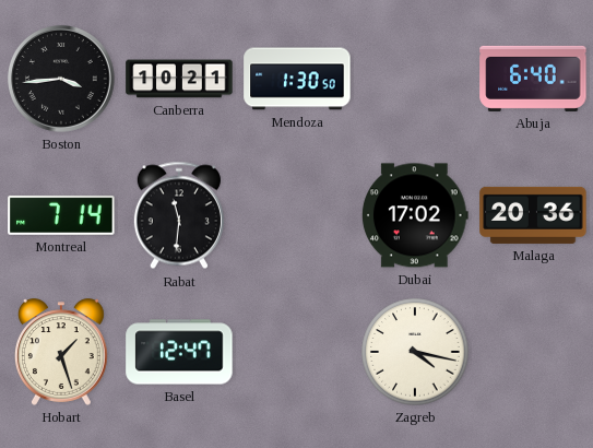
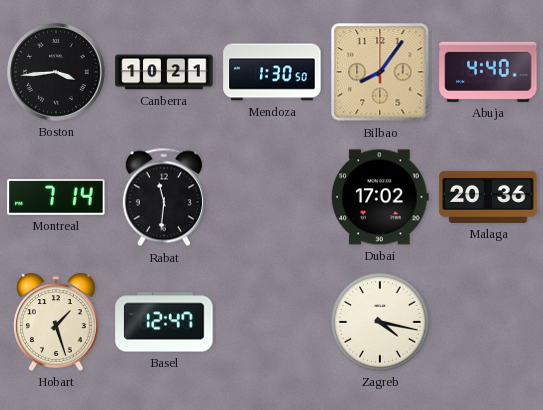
Bilbao: none -> 8:06
Abuja: 6:40 -> 4:40
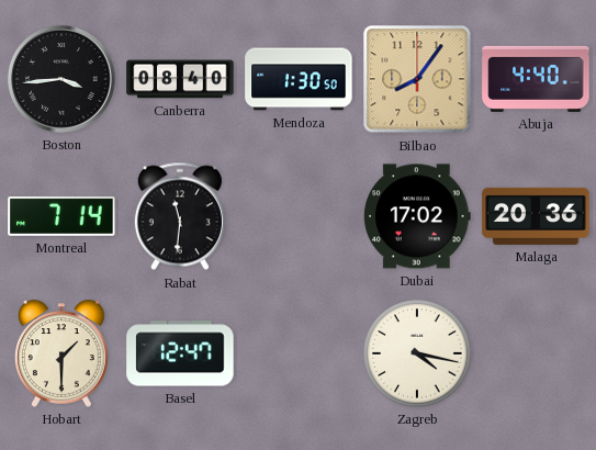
Canberra: 10:21 -> 08:40
Hobart: 1:27 -> 1:30
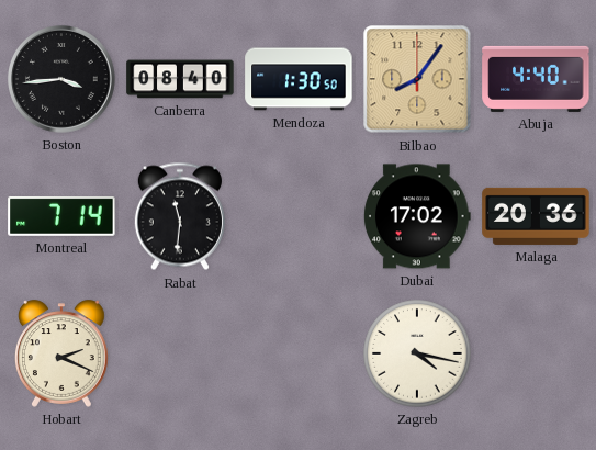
Hobart: 1:30 -> 2:19
Basel: 12:47 -> none
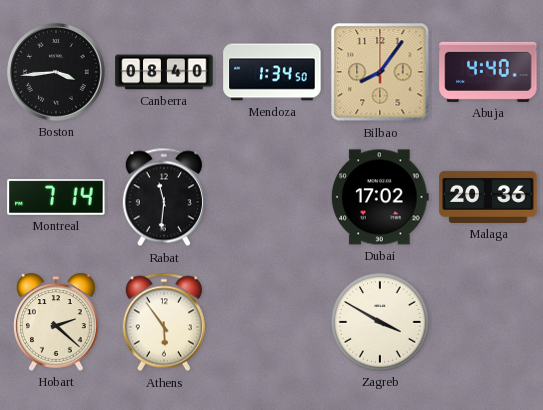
Mendoza: 1:30 -> 1:34
Hobart: 2:19 -> 2:22
Athens: none -> 5:54
Zagreb: 4:17 -> 3:50
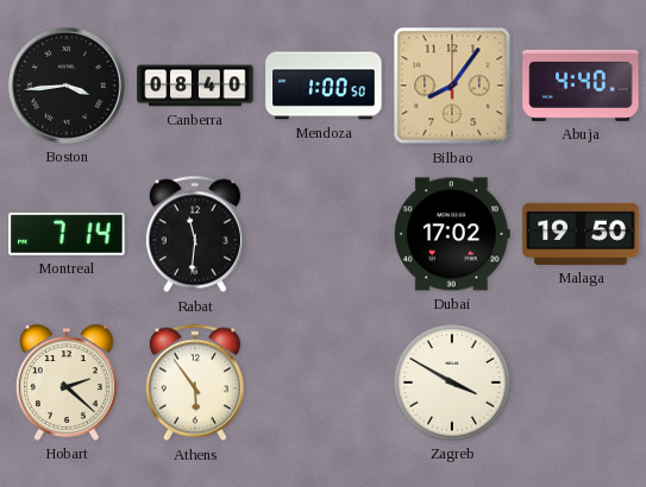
Mendoza: 1:34 -> 1:00
Malaga: 20:36 -> 19:50
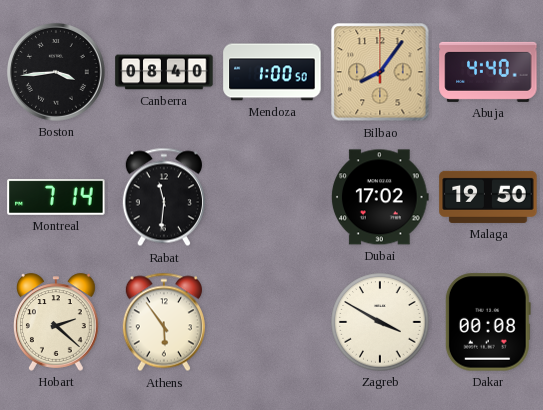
Dakar: none -> 00:08
